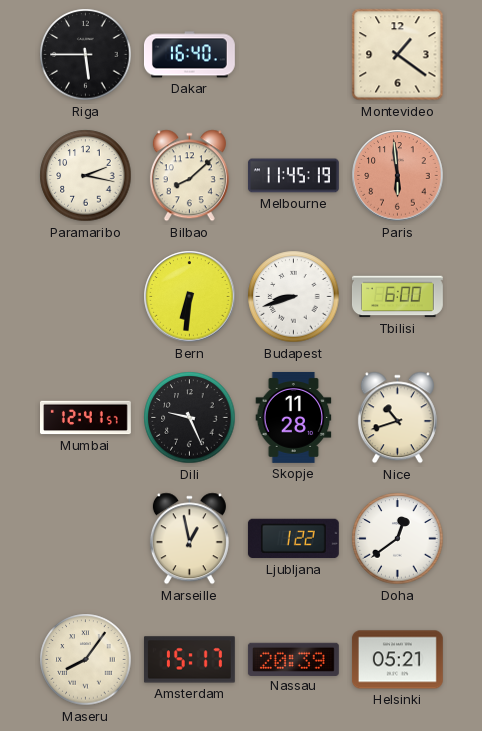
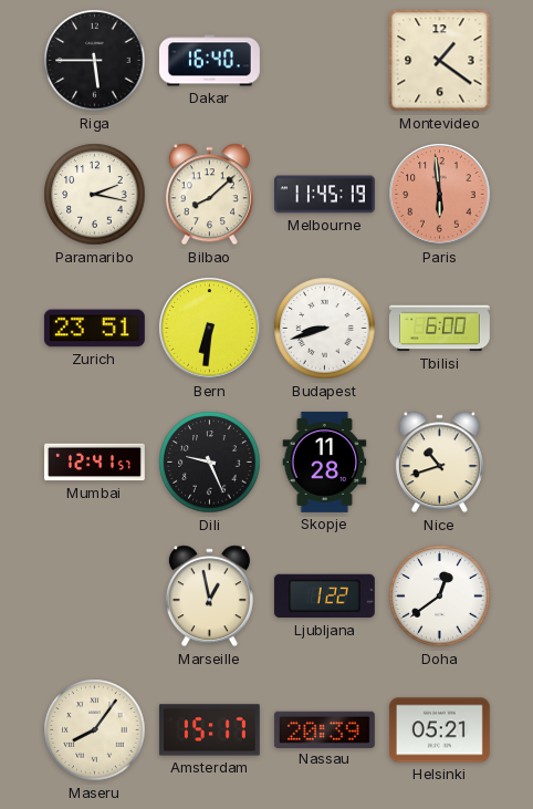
Zurich: none -> 23:51
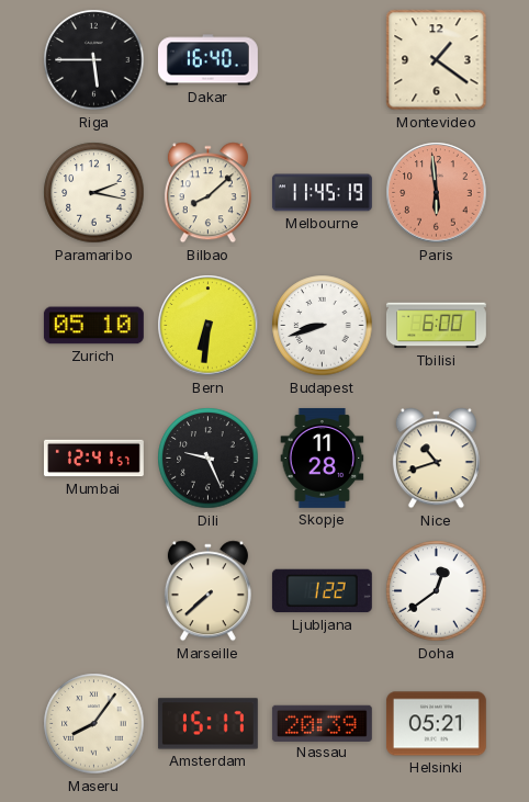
Zurich: 23:51 -> 05:10
Marseille: 12:58 -> 7:38
